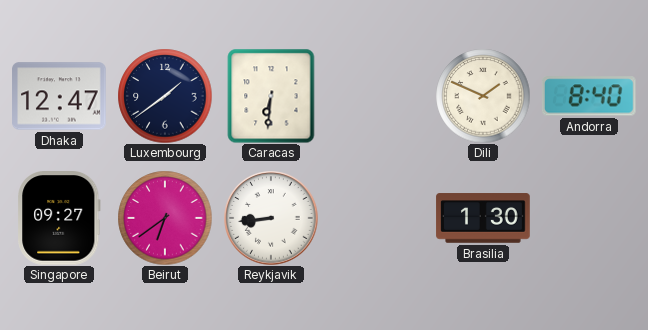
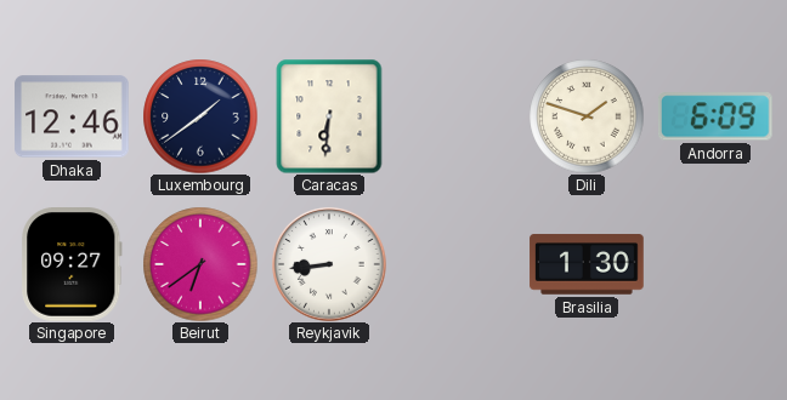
Dhaka: 12:47 -> 12:46
Dili: 1:49 -> 1:48
Andorra: 8:40 -> 6:09
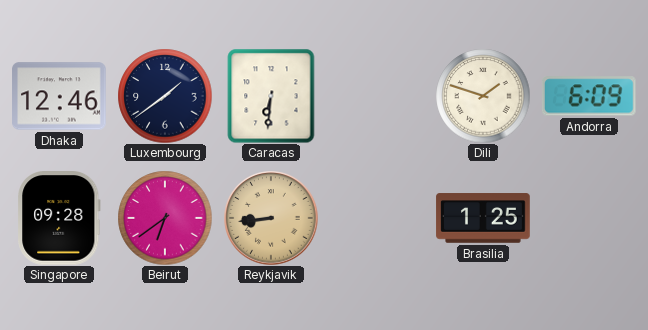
Singapore: 09:27 -> 09:28
Reykjavik dial: white -> champagne
Brasilia: 1:30 -> 1:25
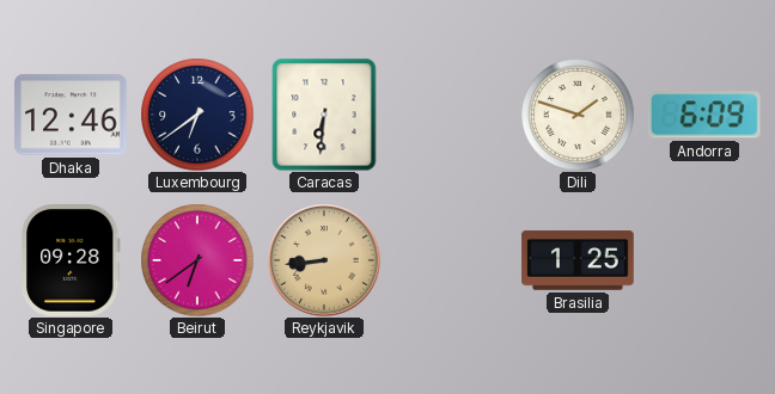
Luxembourg: 1:39 -> 6:39
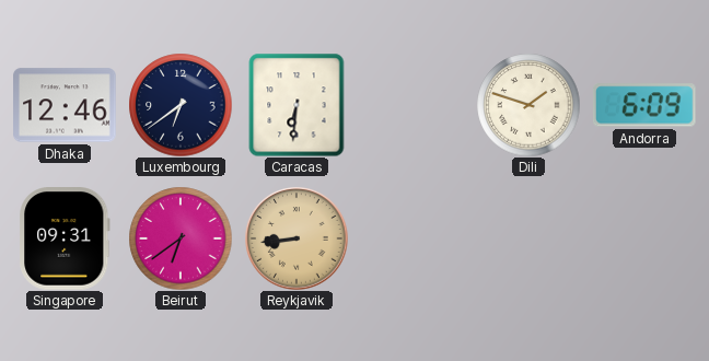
Singapore: 09:28 -> 09:31
Brasilia: 1:25 -> none
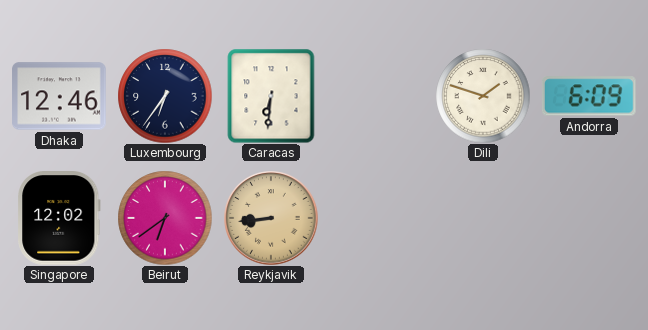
Luxembourg: 6:39 -> 6:36
Singapore: 09:31 -> 12:02
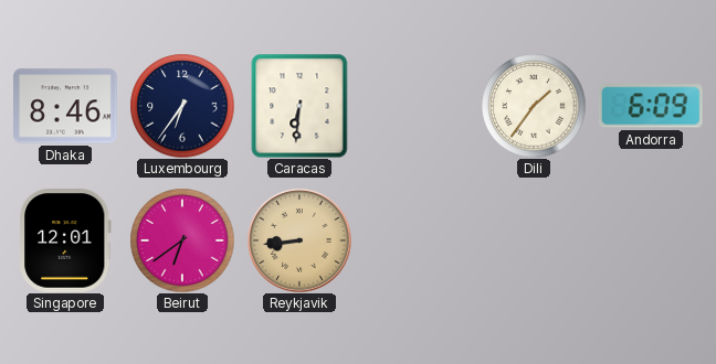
Dhaka: 12:46 -> 8:46
Dili: 1:48 -> 1:36
Singapore: 12:02 -> 12:01
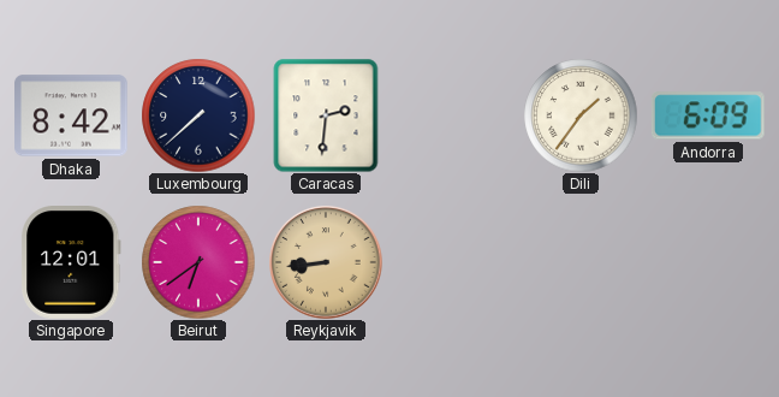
Dhaka: 8:46 -> 8:42
Luxembourg: 6:36 -> 7:38
Caracas: 6:31 -> 2:31
